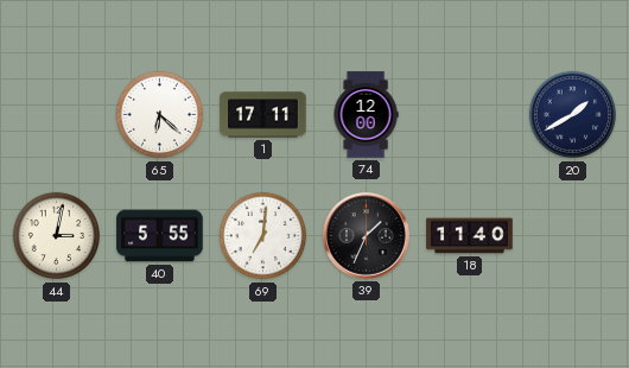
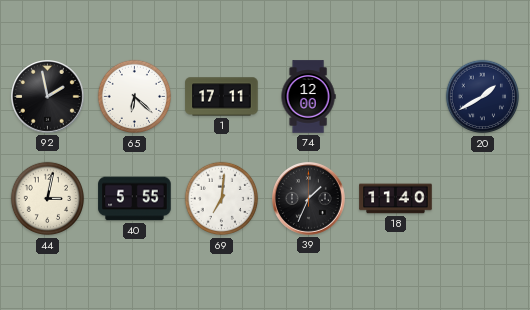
92: none -> 1:58
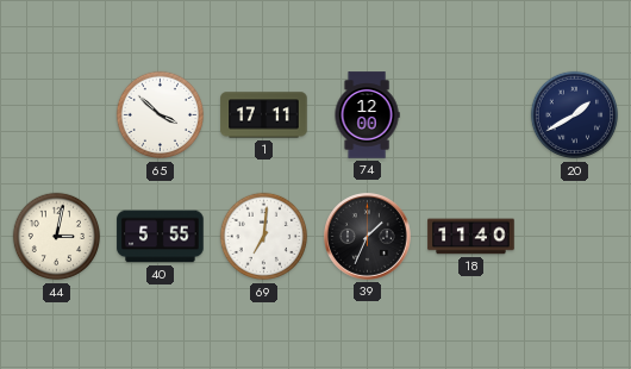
92: 1:58 -> none
65: 6:22 -> 3:52
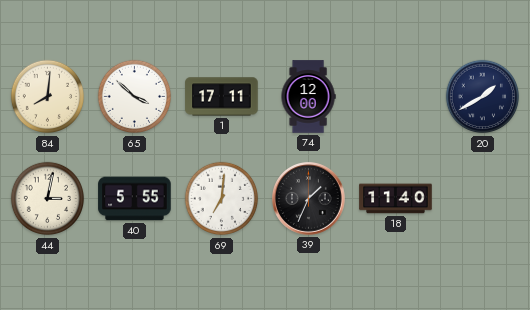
84: none -> 8:01
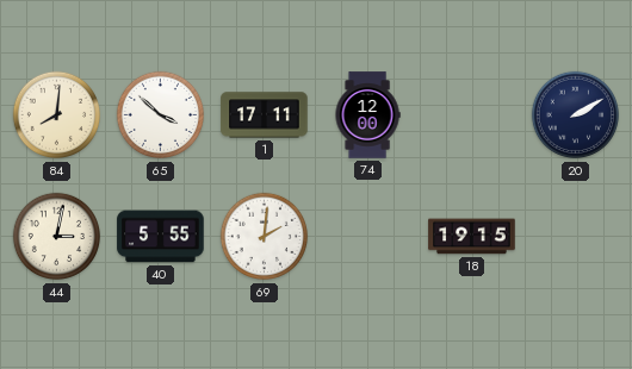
20: 1:40 -> 2:10
69: 7:01 -> 2:01
39: 1:34 -> none
18: 11:40 -> 19:15
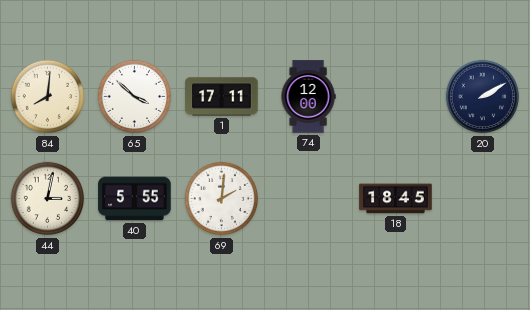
18: 19:15 -> 18:45
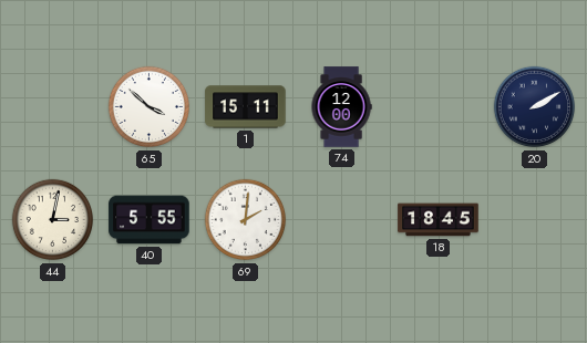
84: 8:01 -> none
1: 17:11 -> 15:11
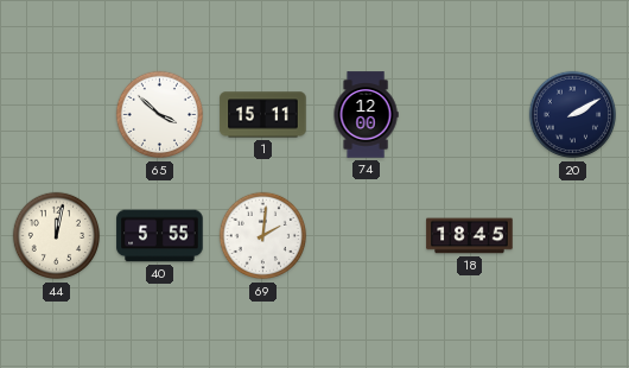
44: 3:02 -> 12:02
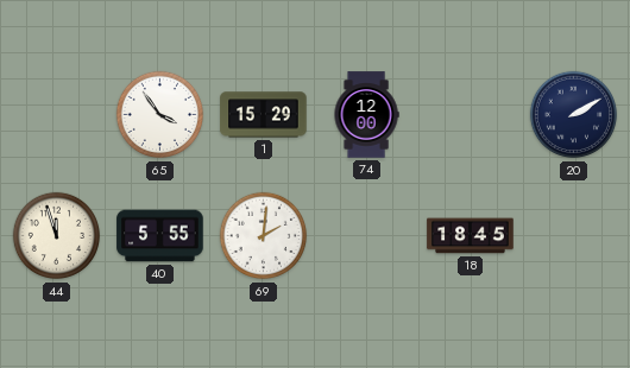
65: 3:52 -> 3:54
1: 15:11 -> 15:29
44: 12:02 -> 11:57
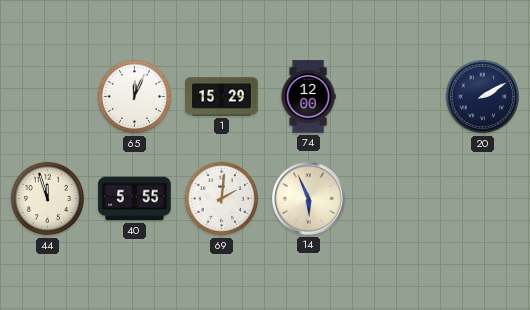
65: 3:54 -> 12:04
14: none -> 5:56
18: 18:45 -> none
